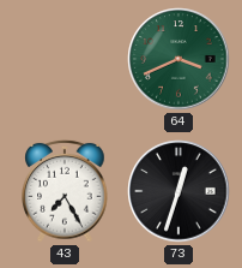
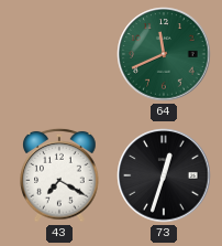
64: 3:41 -> 11:41
43: 7:25 -> 7:20
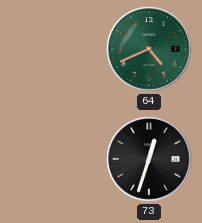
64: 11:41 -> 4:41
43: 7:20 -> none
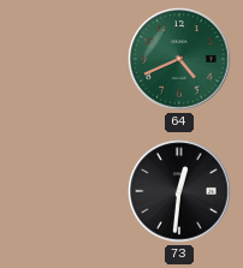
73: 12:33 -> 12:31
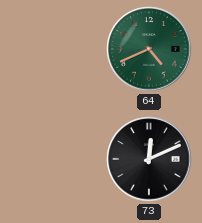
73: 12:31 -> 12:11
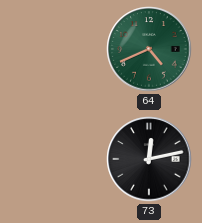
73: 12:11 -> 12:13
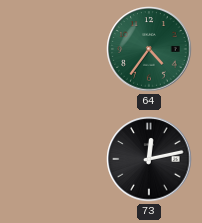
64: 4:41 -> 4:36
